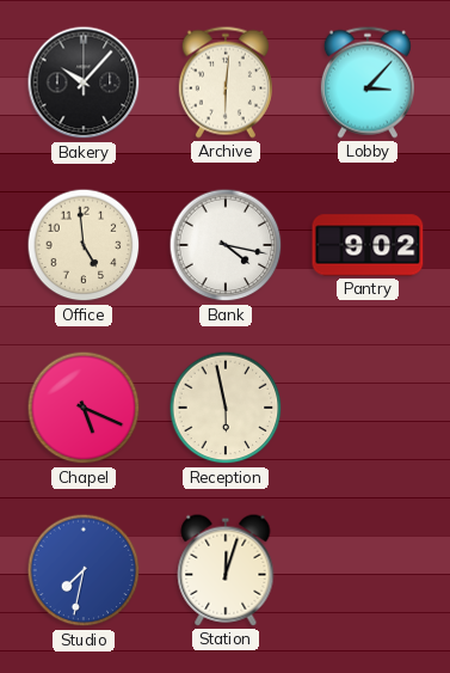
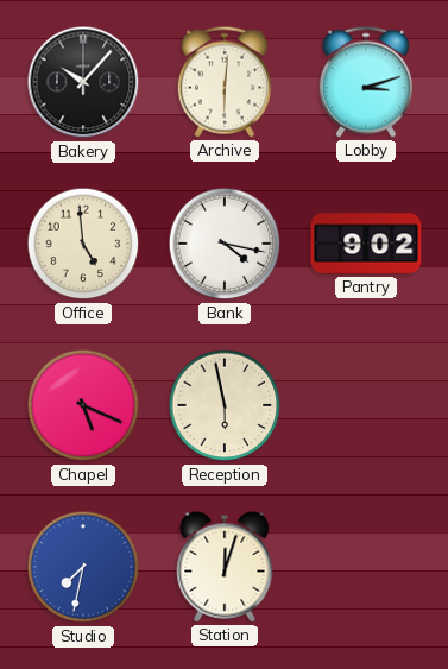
Lobby: 3:07 -> 3:12
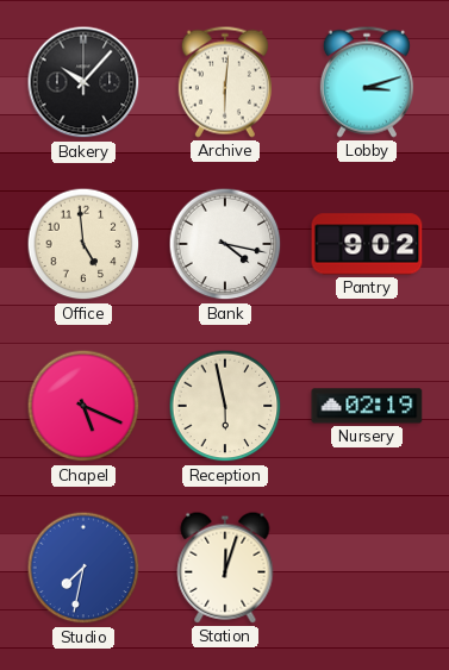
Nursery: none -> 02:19
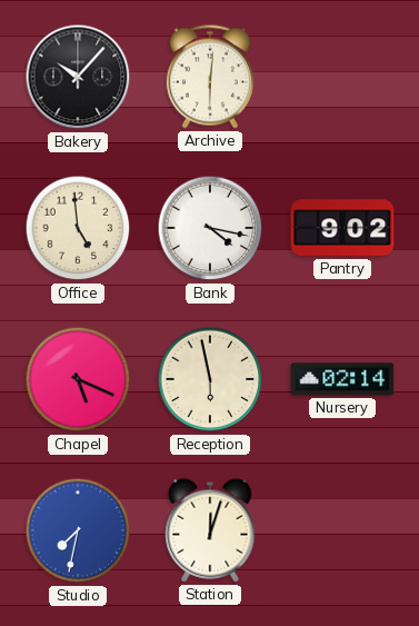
Lobby: 3:12 -> none
Nursery: 02:19 -> 02:14
